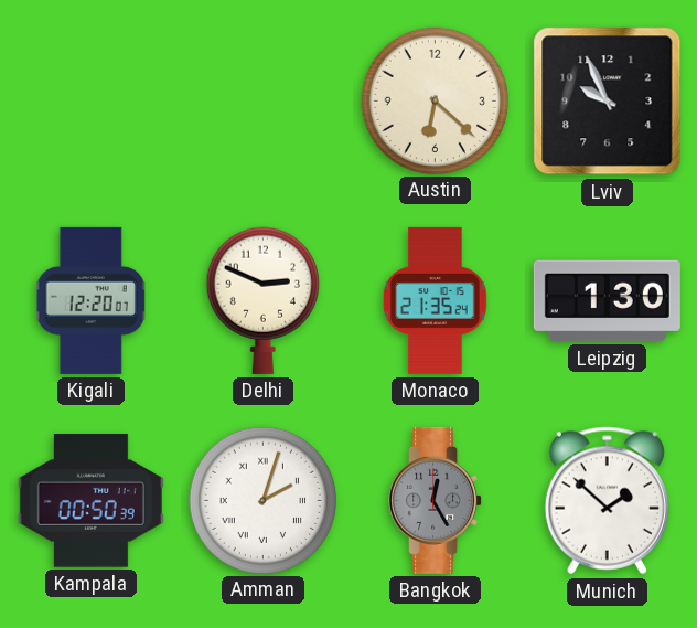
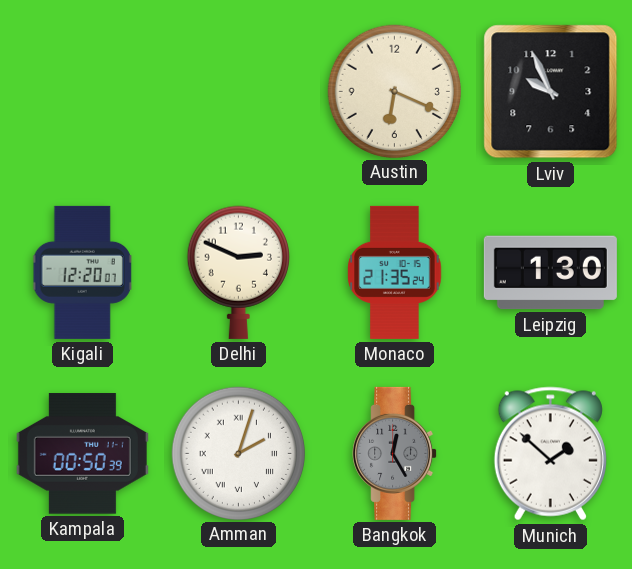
Austin: 6:22 -> 6:19
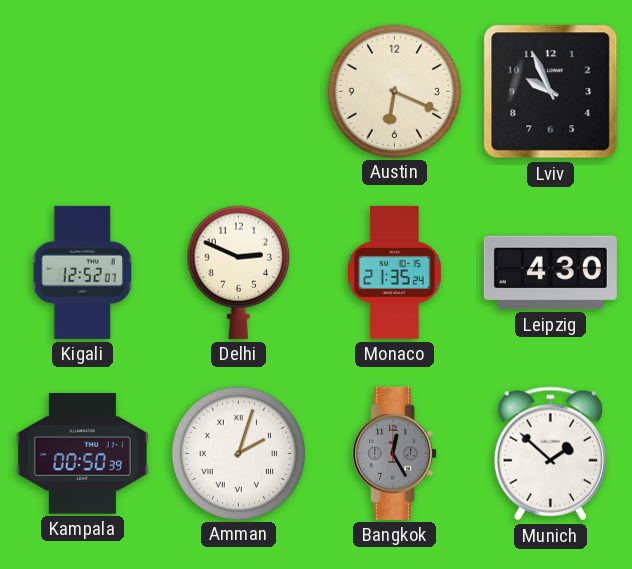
Kigali: 12:20 -> 12:52
Leipzig: 1:30 -> 4:30
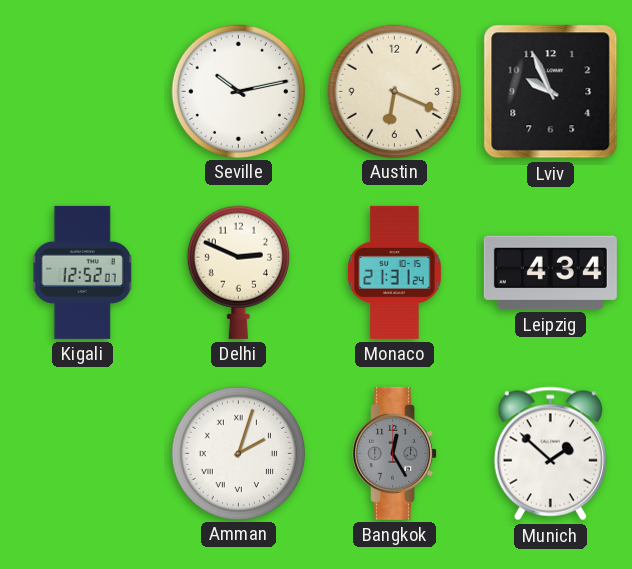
Seville: none -> 10:13
Monaco: 21:35 -> 21:31
Leipzig: 4:30 -> 4:34
Kampala: 00:50 -> none
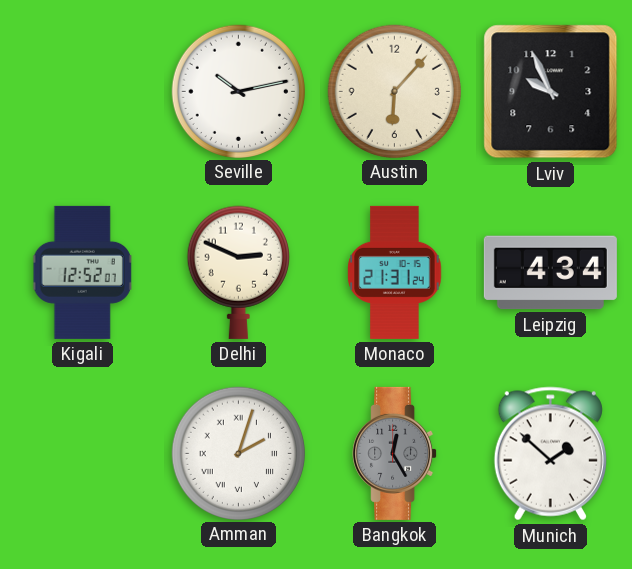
Austin: 6:19 -> 6:07
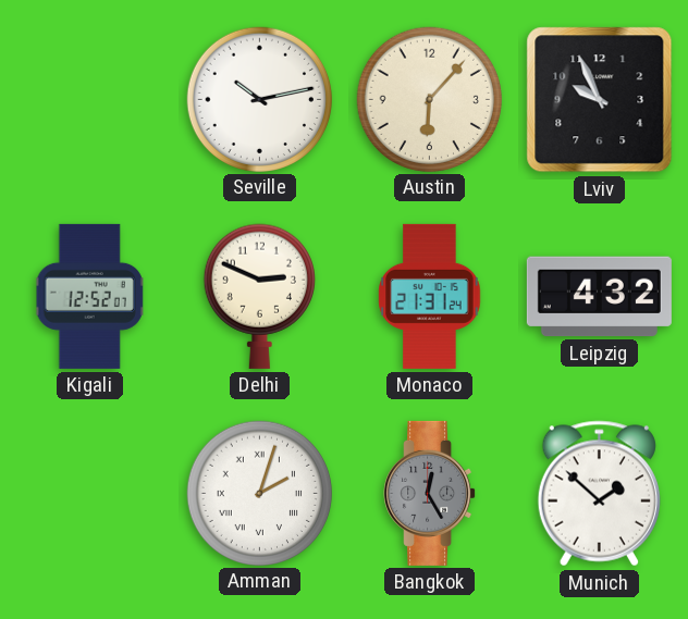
Leipzig: 4:34 -> 4:32
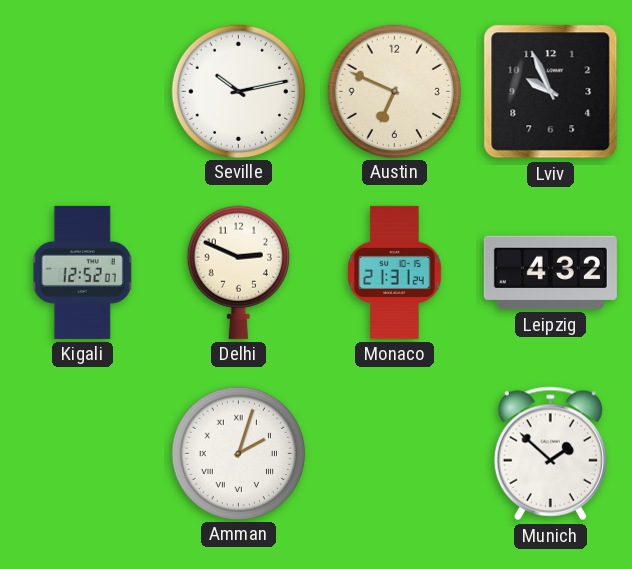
Austin: 6:07 -> 6:49
Bangkok: 12:25 -> none
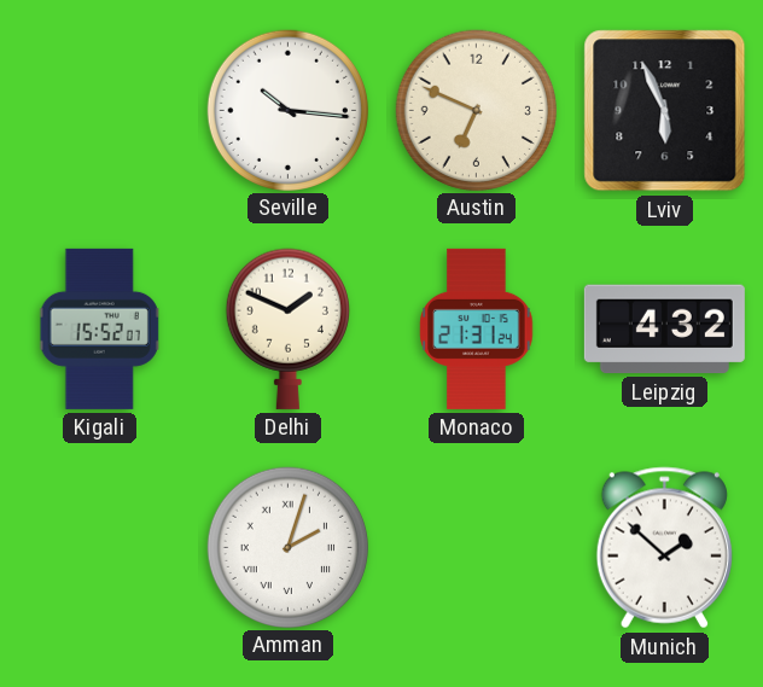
Seville: 10:13 -> 10:16
Lviv: 9:56 -> 5:56
Kigali: 12:52 -> 15:52
Delhi: 2:49 -> 1:49
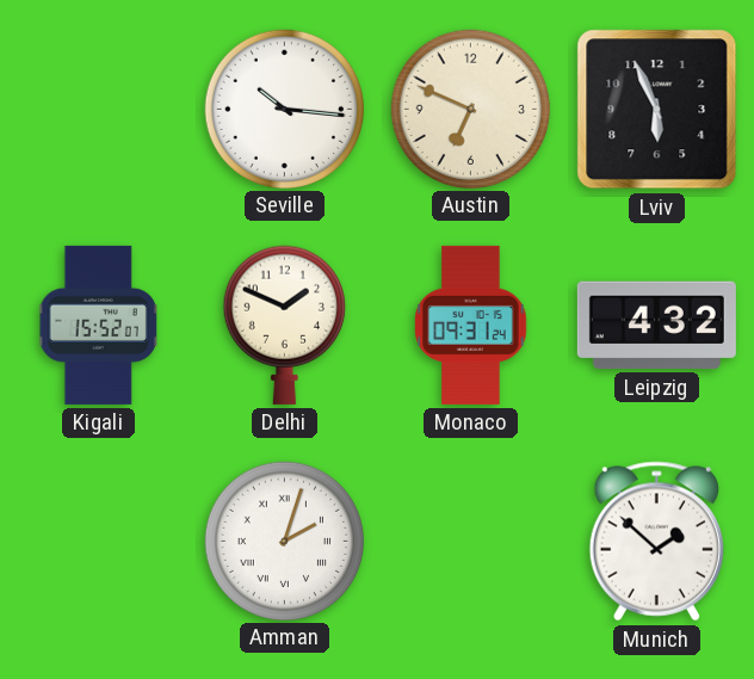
Monaco: 21:31 -> 09:31
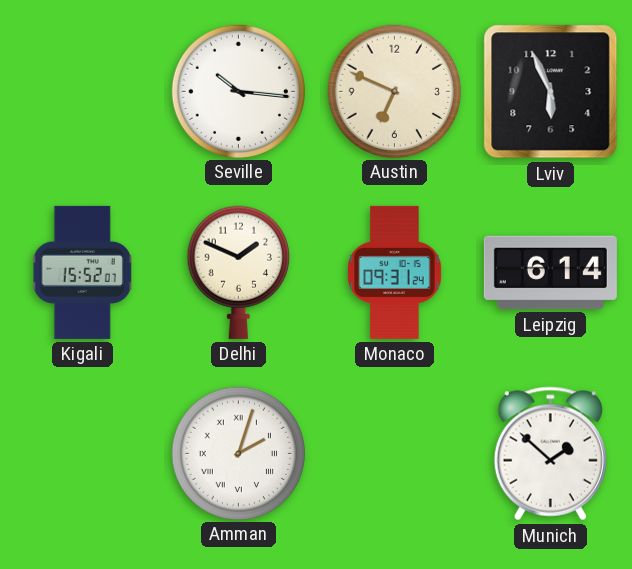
Leipzig: 4:32 -> 6:14
